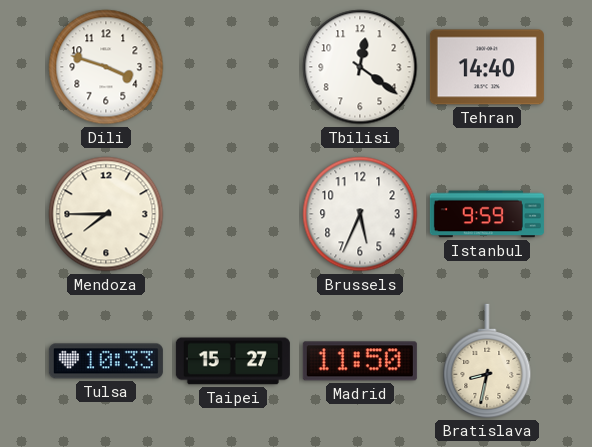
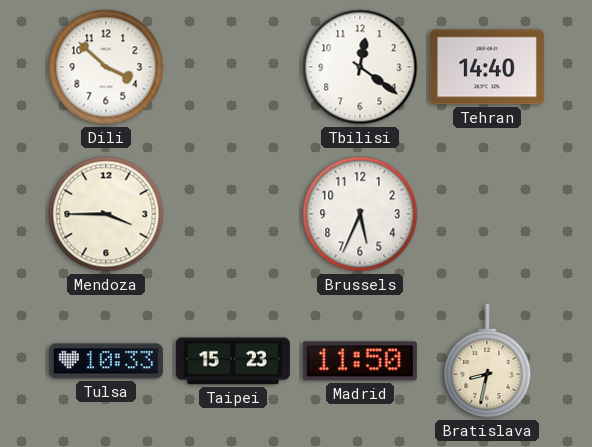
Dili: 3:48 -> 3:52
Mendoza: 7:45 -> 3:45
Istanbul: 9:59 -> none
Taipei: 15:27 -> 15:23
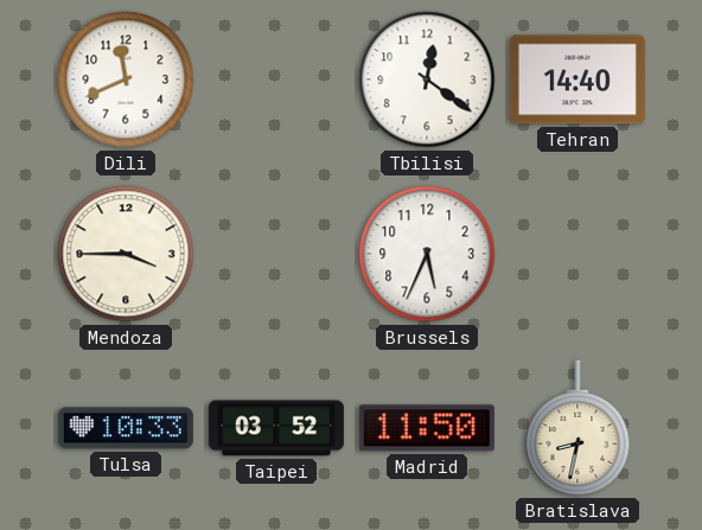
Dili: 3:52 -> 11:41
Taipei: 15:23 -> 03:52
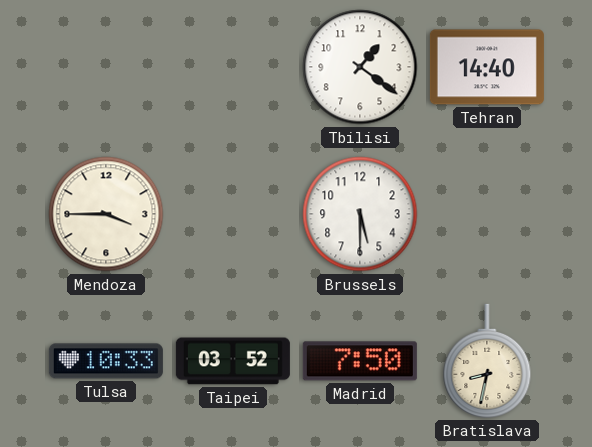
Dili: 11:41 -> none
Tbilisi: 12:21 -> 1:21
Brussels: 5:34 -> 5:30
Madrid: 11:50 -> 7:50
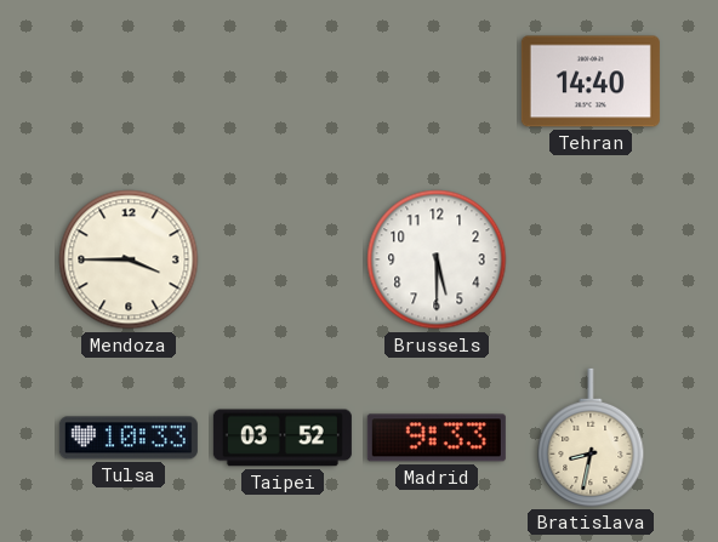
Tbilisi: 1:21 -> none
Madrid: 7:50 -> 9:33
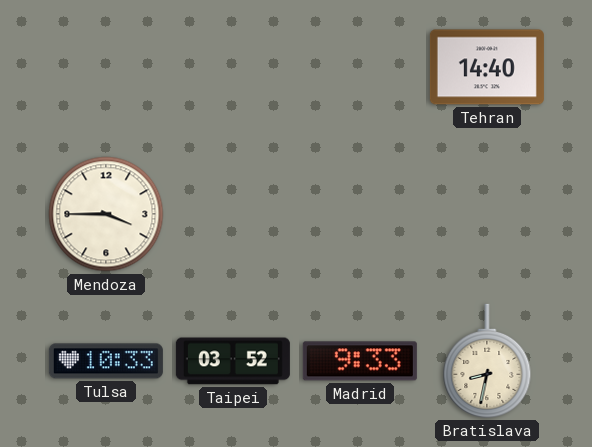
Brussels: 5:30 -> none
